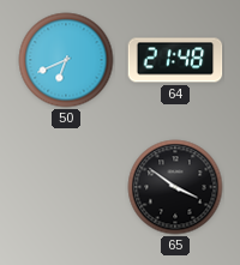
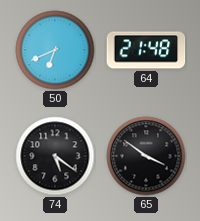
74: none -> 5:21
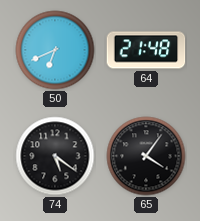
65: 3:51 -> 4:06
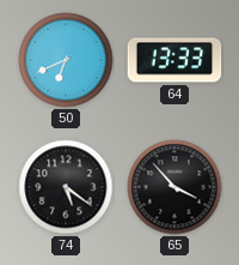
64: 21:48 -> 13:33
65: 4:06 -> 3:53
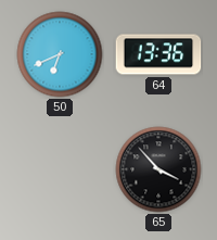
64: 13:33 -> 13:36
74: 5:21 -> none
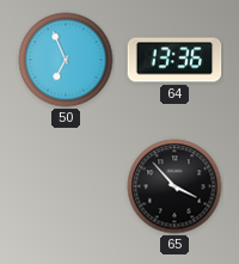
50: 6:41 -> 6:56
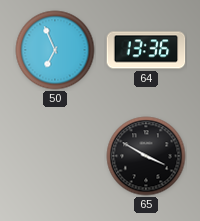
65: 3:53 -> 3:50
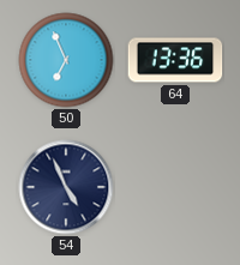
54: none -> 4:56
65: 3:50 -> none
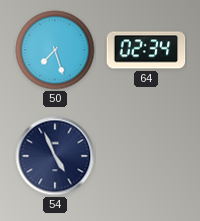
50: 6:56 -> 7:27
64: 13:36 -> 02:34
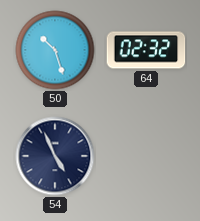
50: 7:27 -> 10:27
64: 02:34 -> 02:32
